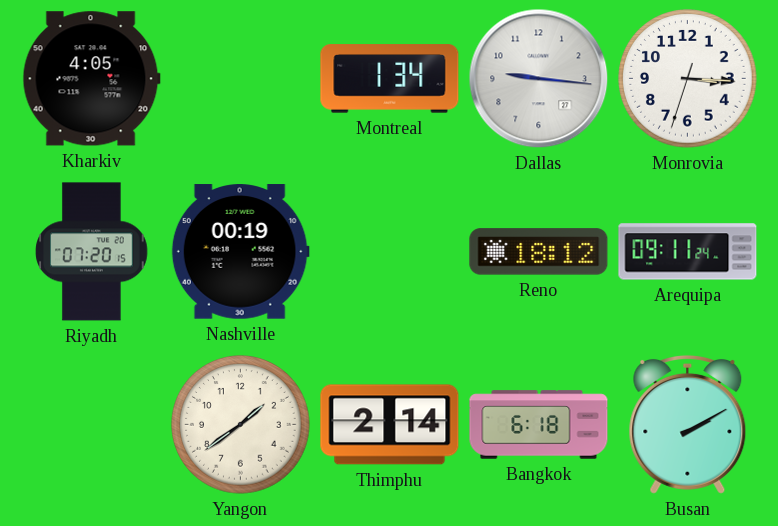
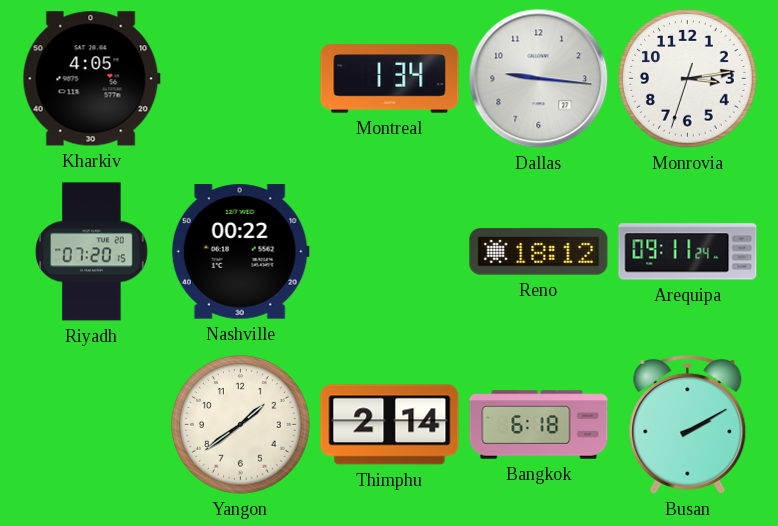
Monrovia: 3:15 -> 3:13
Nashville: 00:19 -> 00:22
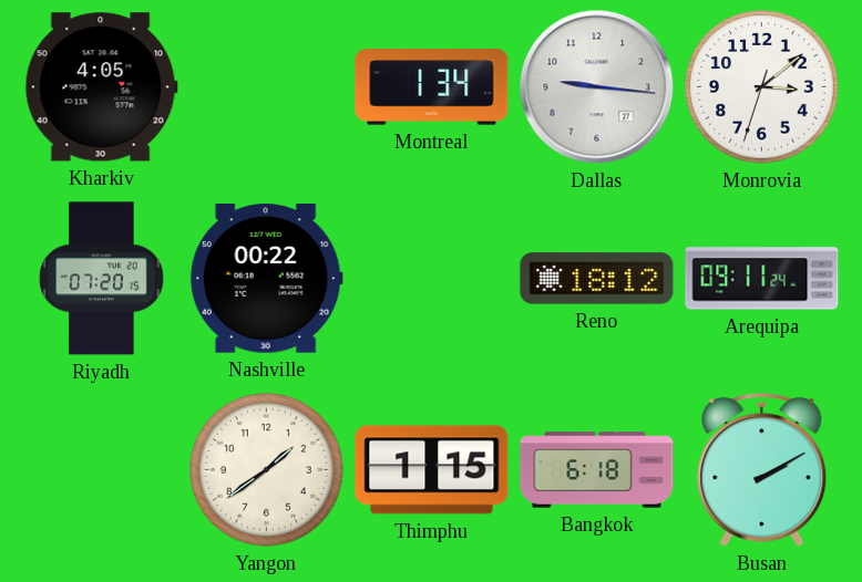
Monrovia: 3:13 -> 3:08
Thimphu: 2:14 -> 1:15
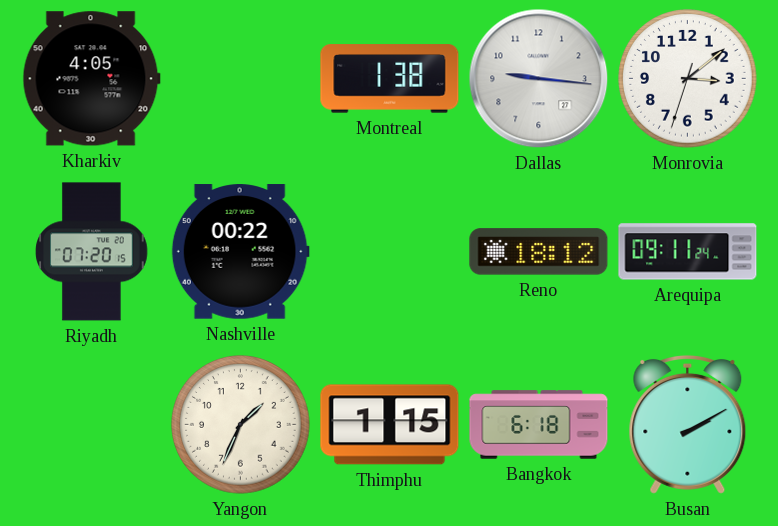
Montreal: 1:34 -> 1:38
Yangon: 1:39 -> 1:34
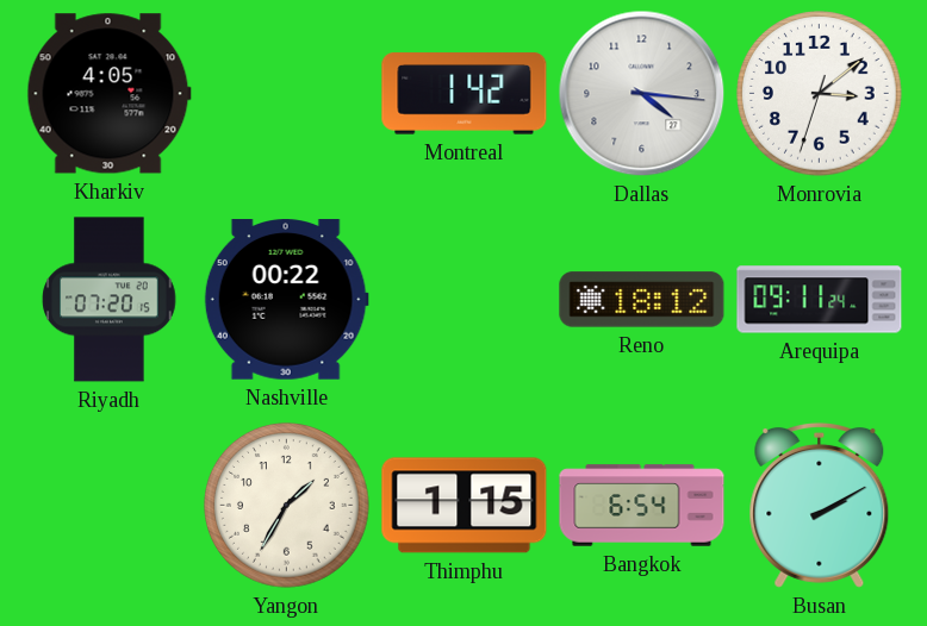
Montreal: 1:38 -> 1:42
Dallas: 9:16 -> 4:16
Yangon: 1:34 -> 1:35
Bangkok: 6:18 -> 6:54
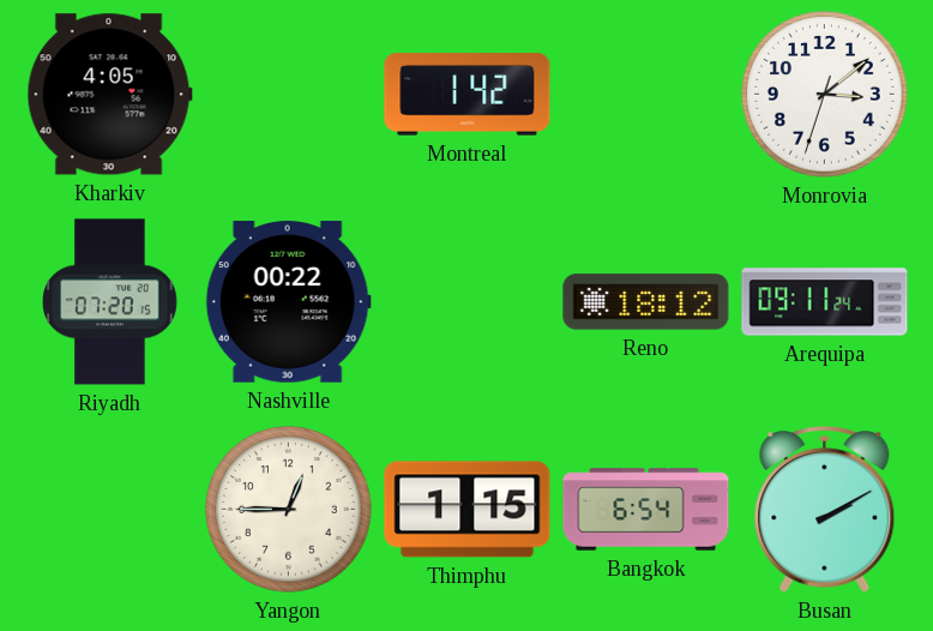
Dallas: 4:16 -> none
Yangon: 1:35 -> 12:45
